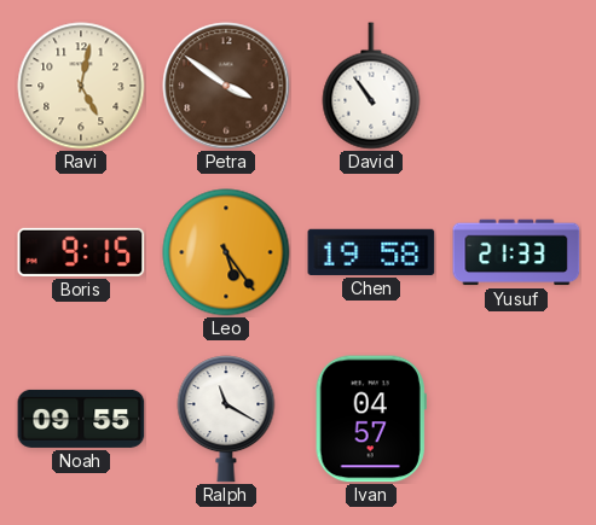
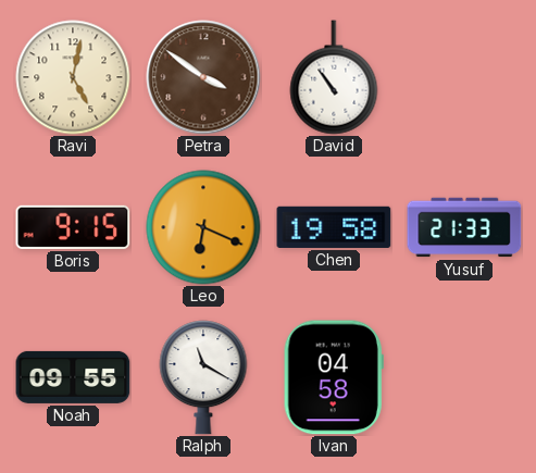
Leo: 5:24 -> 6:19
Ivan: 04:57 -> 04:58
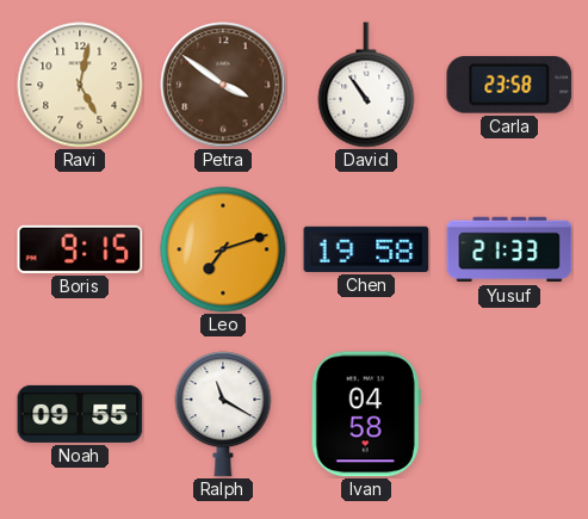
Carla: none -> 23:58
Leo: 6:19 -> 7:12
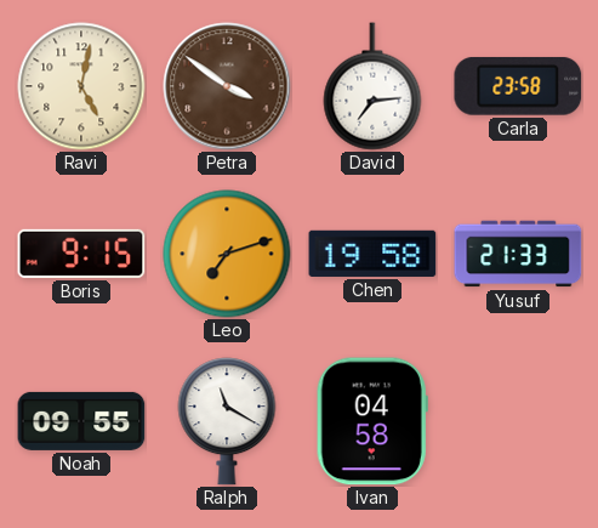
David: 10:54 -> 7:14
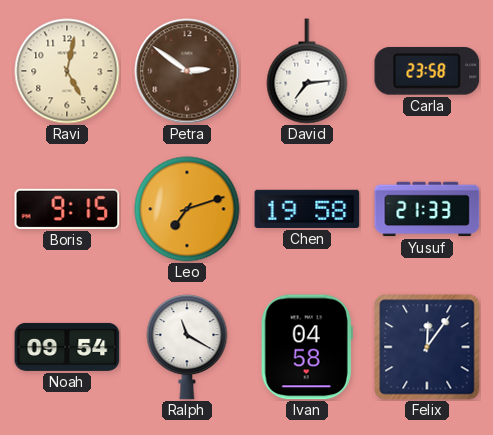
Petra: 3:51 -> 2:51
Noah: 09:55 -> 09:54
Felix: none -> 12:06
